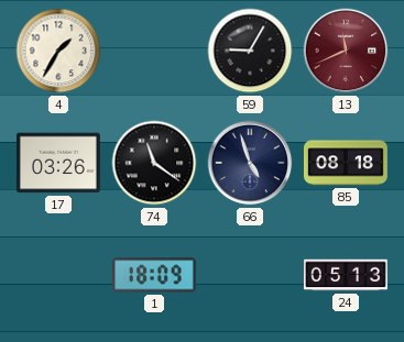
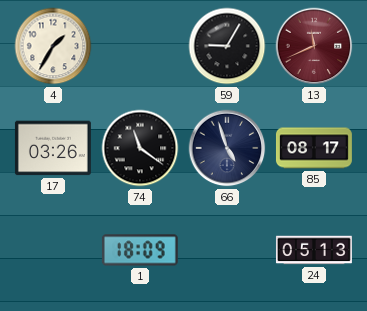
85: 08:18 -> 08:17
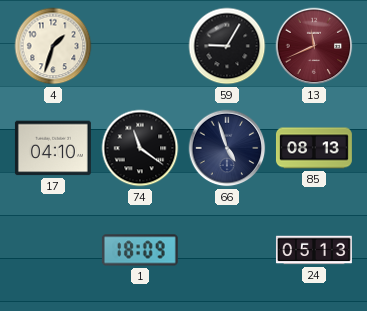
4: 1:35 -> 1:33
17: 03:26 -> 04:10
85: 08:17 -> 08:13
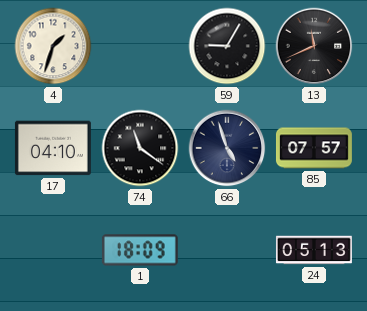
13 dial: burgundy -> black
85: 08:13 -> 07:57
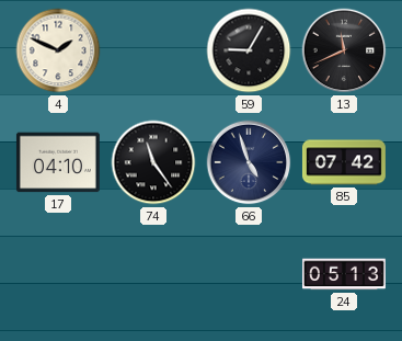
4: 1:33 -> 1:49
74: 11:21 -> 11:24
85: 07:57 -> 07:42
1: 18:09 -> none
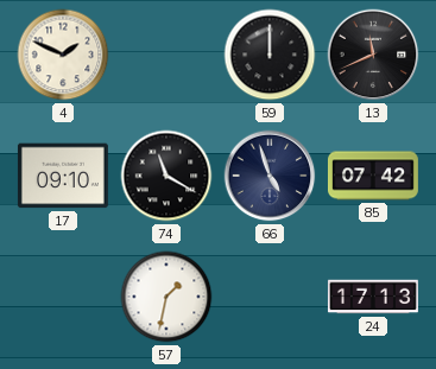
59: 9:05 -> 12:00
17: 04:10 -> 09:10
74: 11:24 -> 11:20
57: none -> 1:32
24: 05:13 -> 17:13
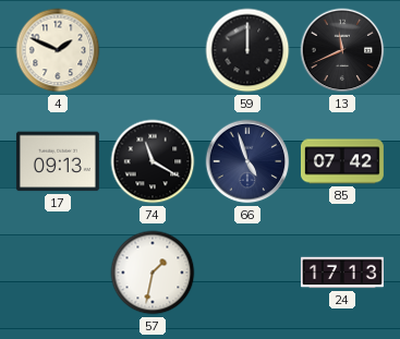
17: 09:10 -> 09:13
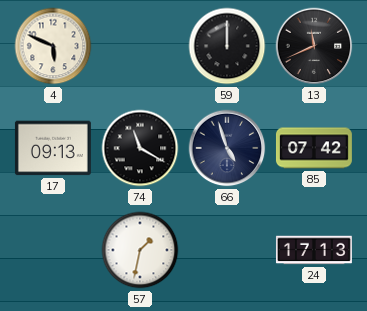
4: 1:49 -> 5:49
